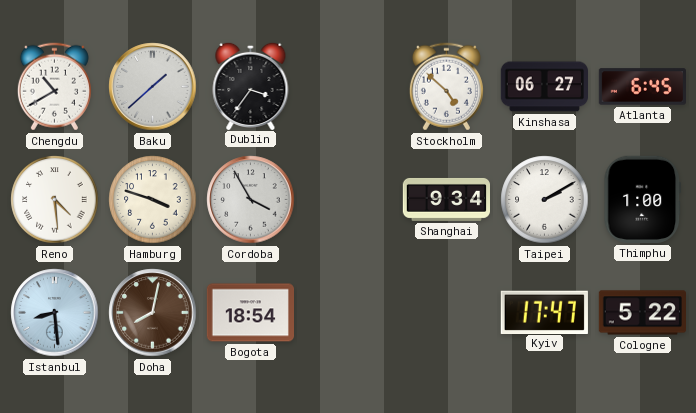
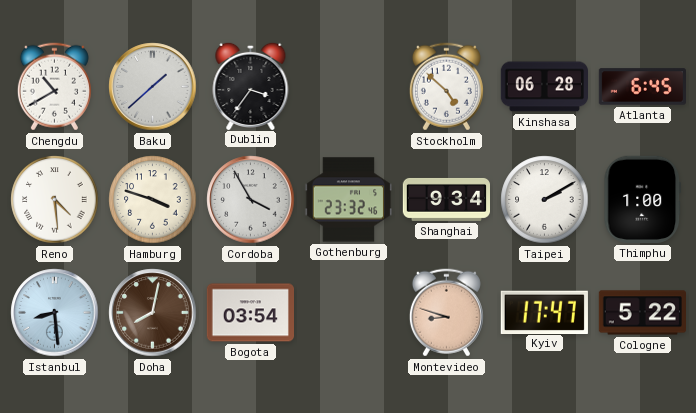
Kinshasa: 06:27 -> 06:28
Gothenburg: none -> 23:32
Bogota: 18:54 -> 03:54
Montevideo: none -> 8:48
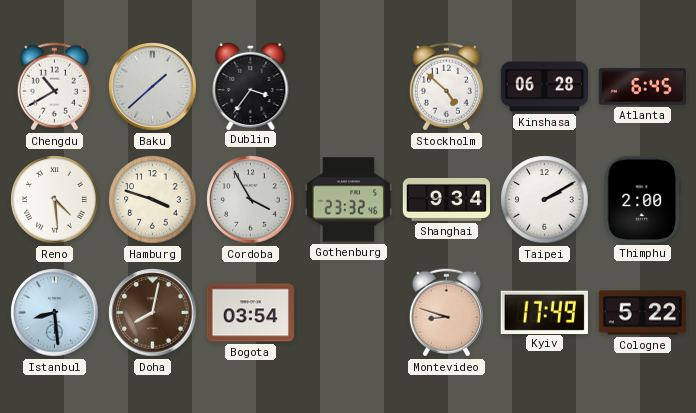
Thimphu: 1:00 -> 2:00
Kyiv: 17:47 -> 17:49
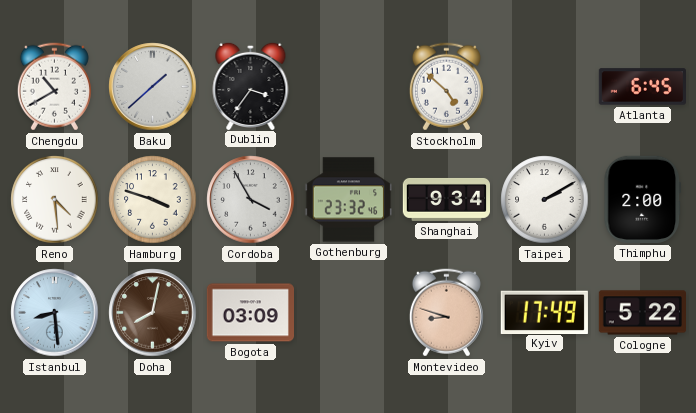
Kinshasa: 06:28 -> none
Bogota: 03:54 -> 03:09
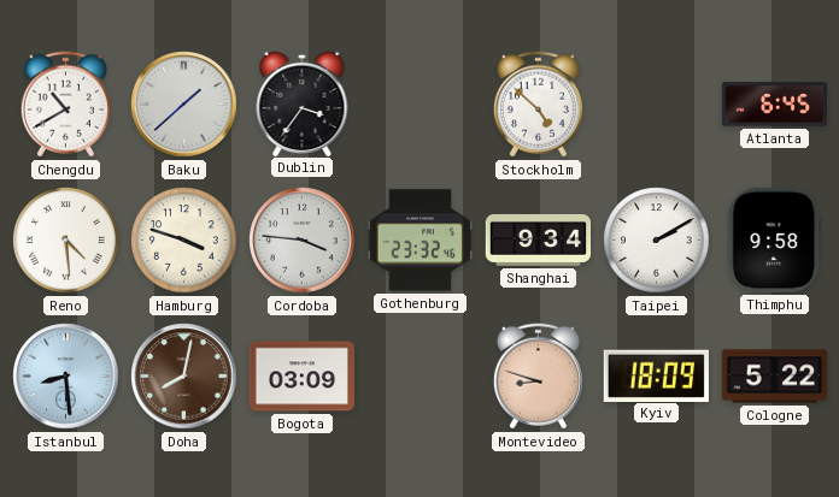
Cordoba: 3:55 -> 3:46
Thimphu: 2:00 -> 9:58
Kyiv: 17:49 -> 18:09
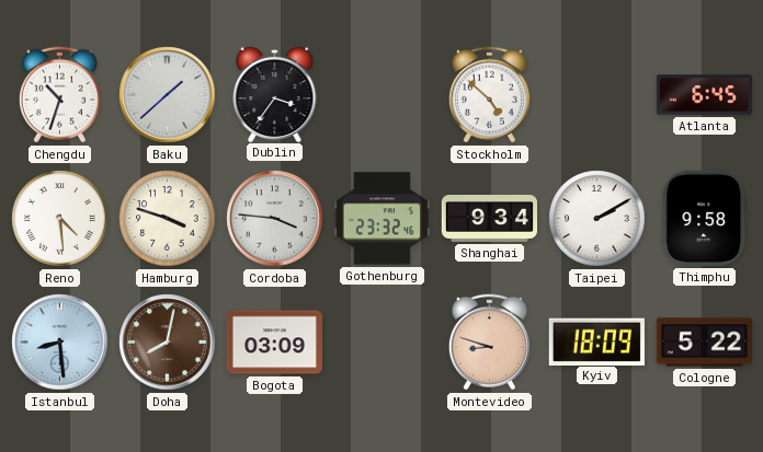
Chengdu: 10:40 -> 10:33
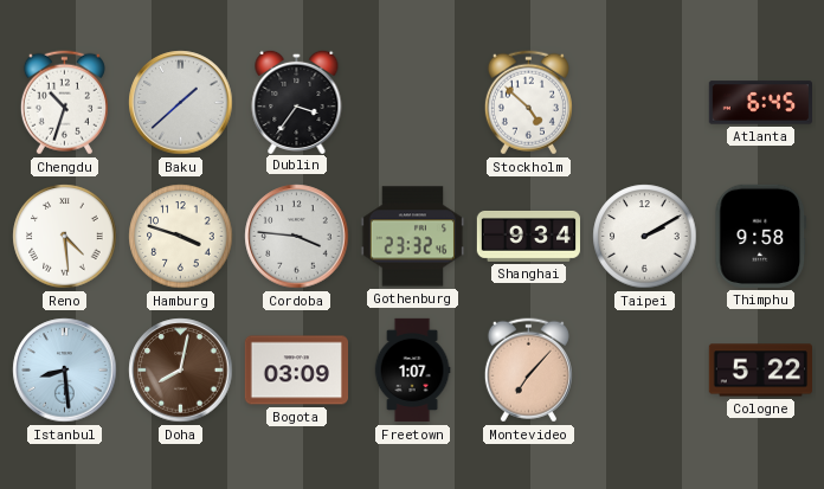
Freetown: none -> 1:07
Montevideo: 8:48 -> 7:07
Kyiv: 18:09 -> none
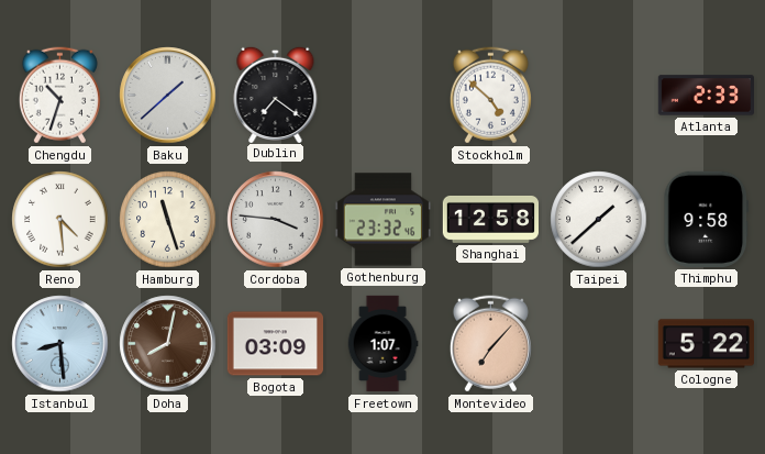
Dublin: 3:36 -> 7:21
Atlanta: 6:45 -> 2:33
Hamburg: 3:48 -> 11:27
Shanghai: 9:34 -> 12:58
Taipei: 2:10 -> 1:38
